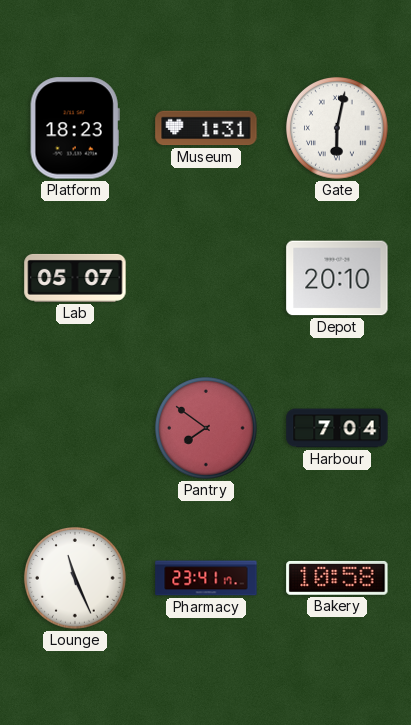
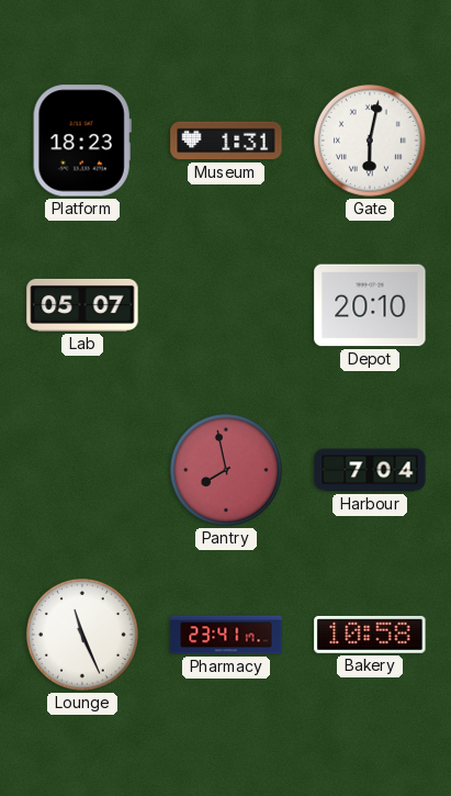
Pantry: 7:51 -> 7:58
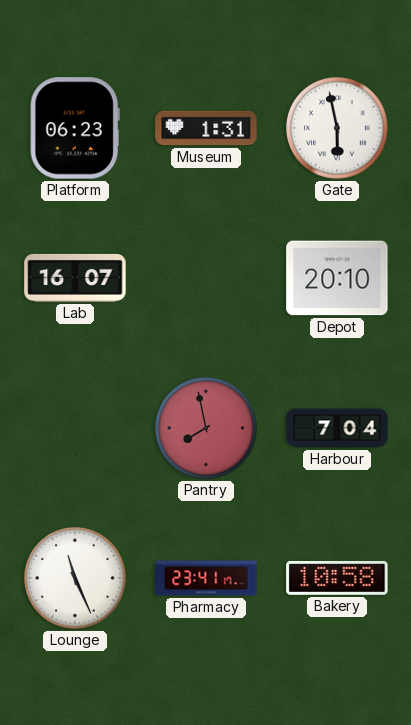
Platform: 18:23 -> 06:23
Gate: 6:02 -> 5:58
Lab: 05:07 -> 16:07
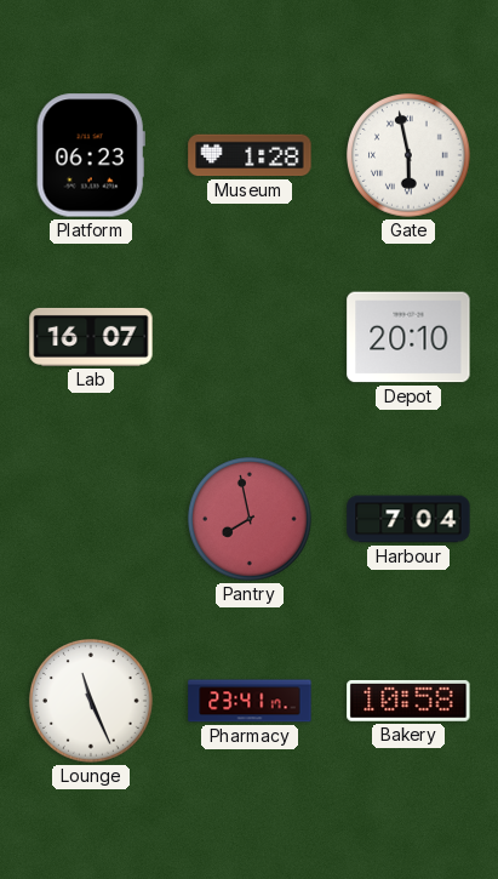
Museum: 1:31 -> 1:28
